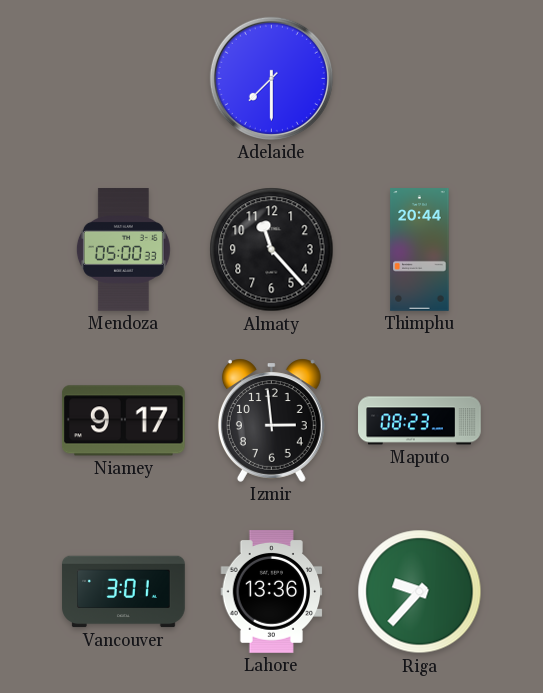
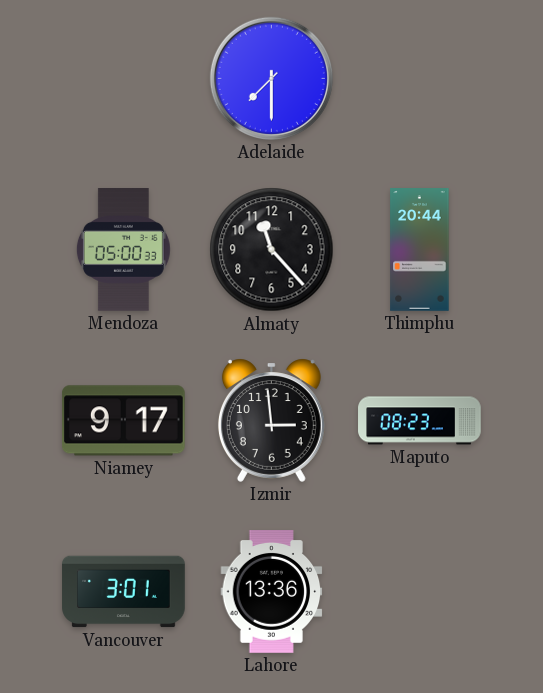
Riga: 9:37 -> none
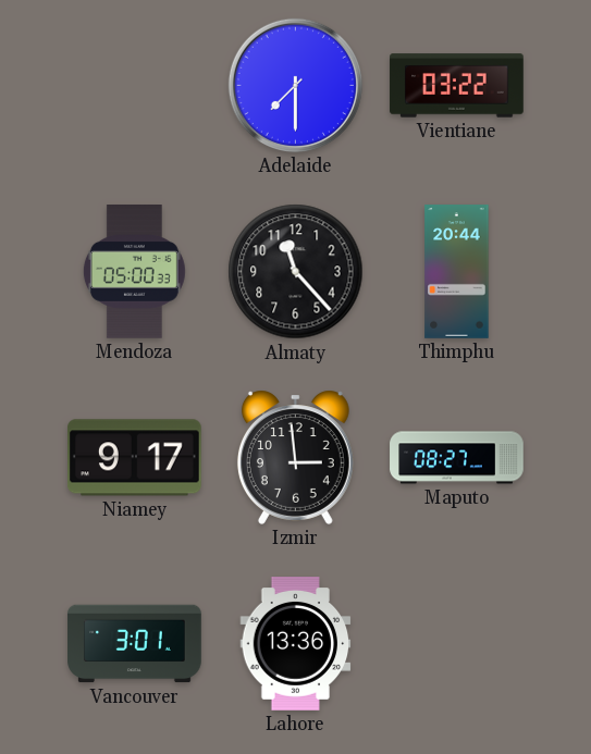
Vientiane: none -> 03:22
Maputo: 08:23 -> 08:27
